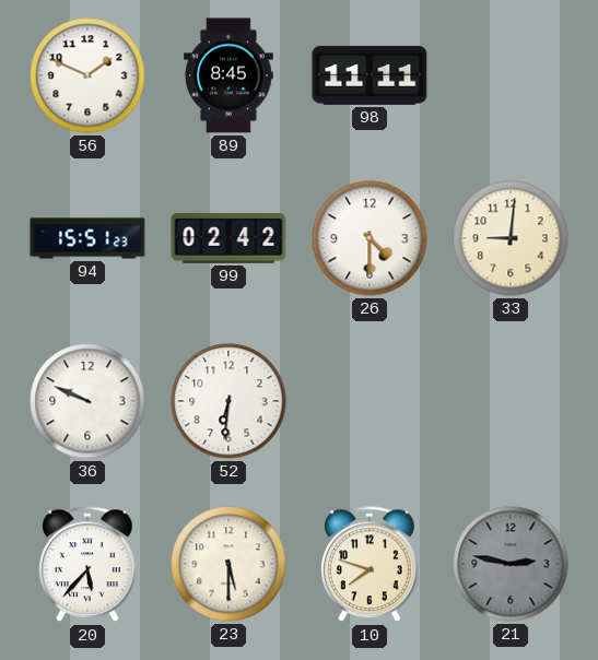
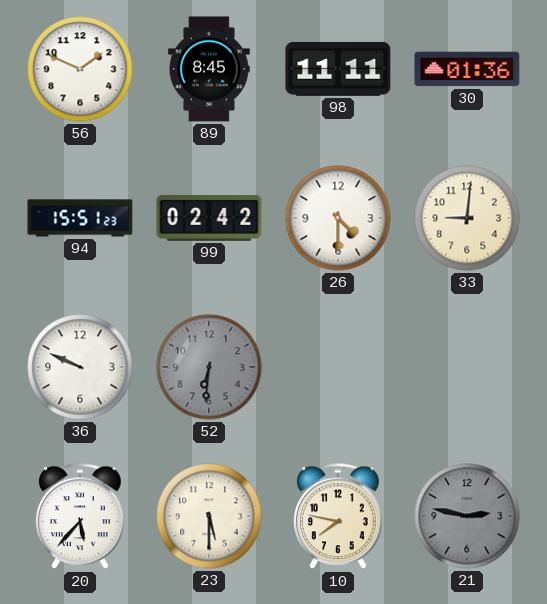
30: none -> 01:36
52 dial: white -> grey
10: 7:48 -> 7:47
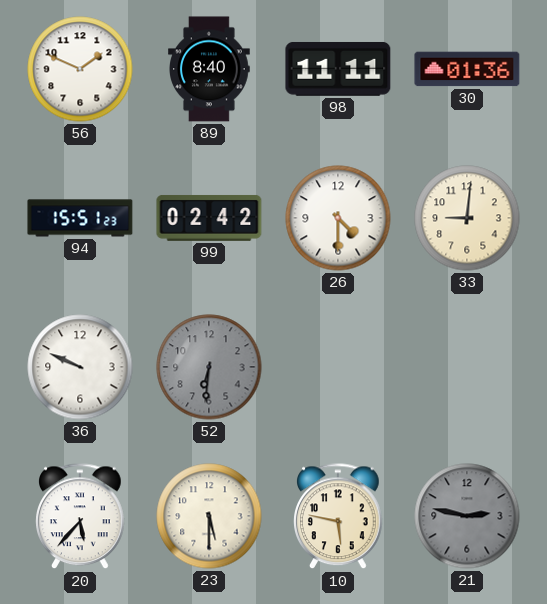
89: 8:45 -> 8:40
10: 7:47 -> 5:47
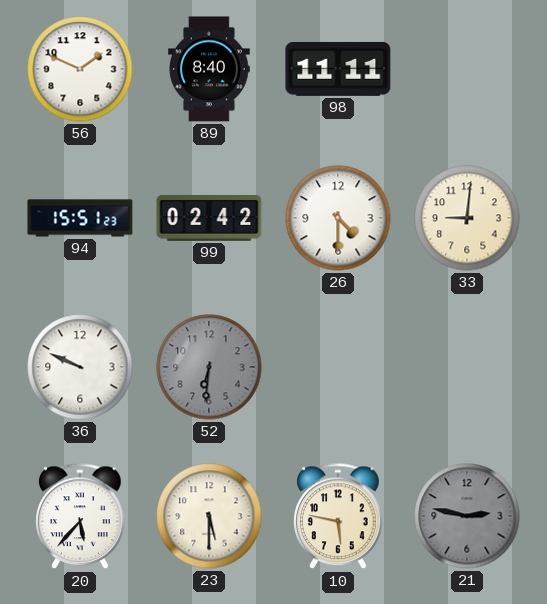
30: 01:36 -> none
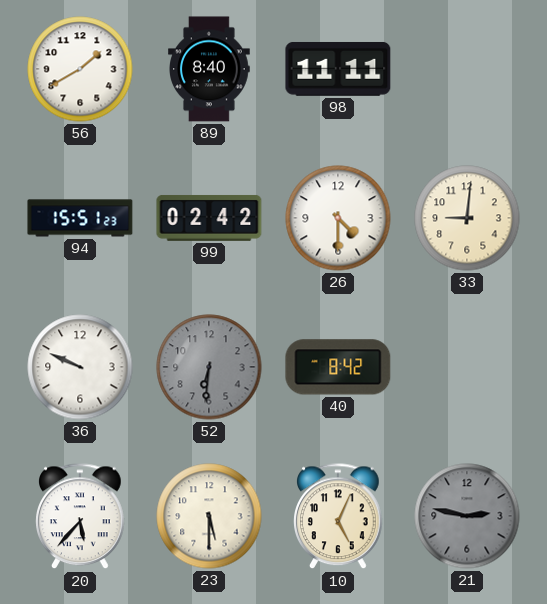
56: 1:49 -> 1:40
40: none -> 8:42
10: 5:47 -> 5:04
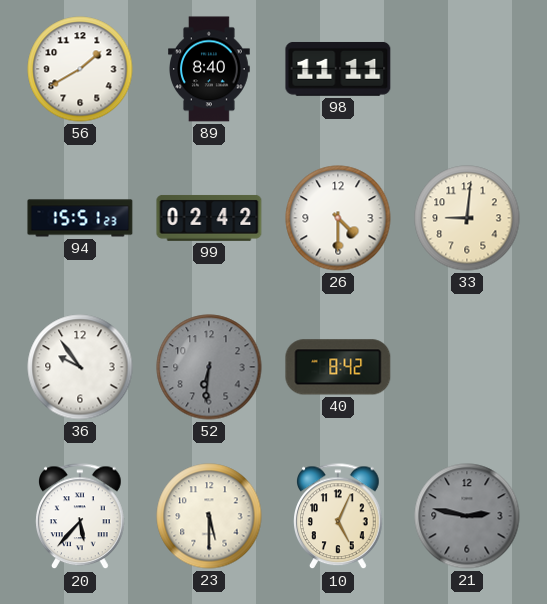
36: 9:49 -> 9:54
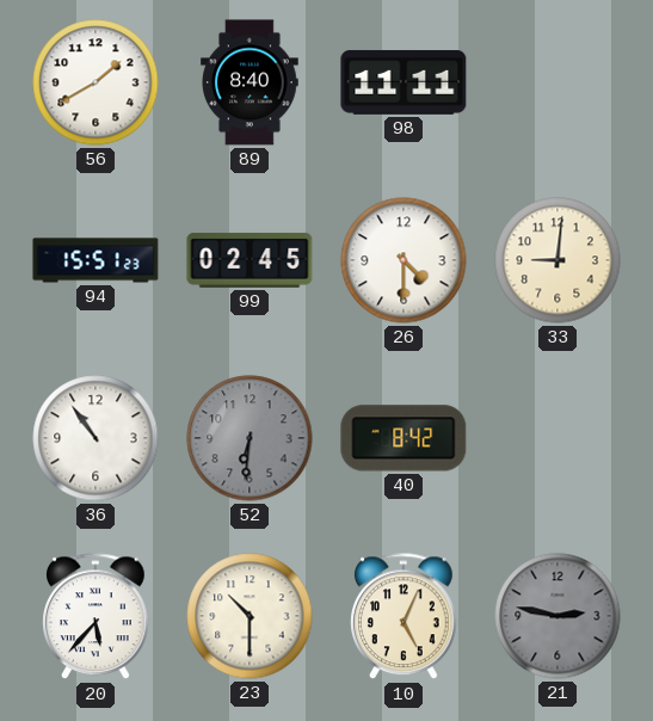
99: 02:42 -> 02:45
36: 9:54 -> 10:54
23: 5:30 -> 10:30
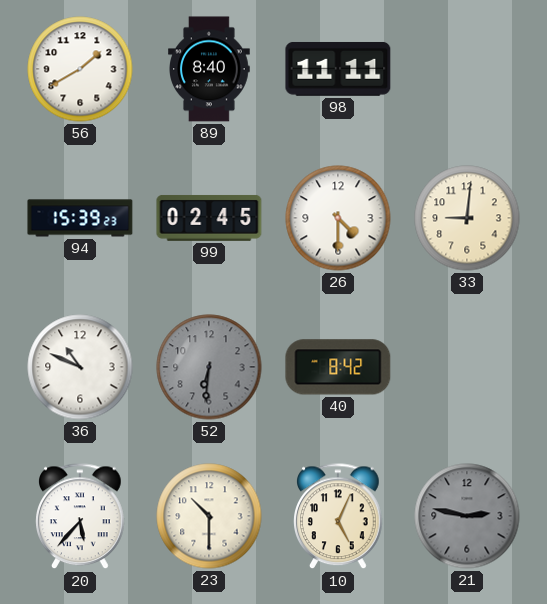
94: 15:51 -> 15:39
36: 10:54 -> 10:49
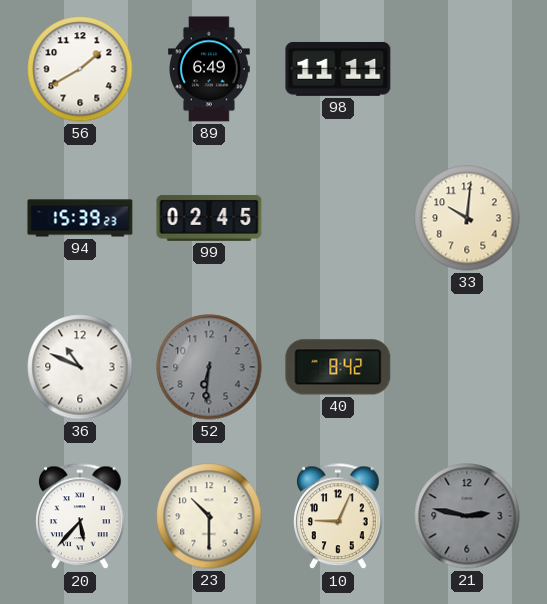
89: 8:40 -> 6:49
26: 4:30 -> none
33: 9:01 -> 10:01
10: 5:04 -> 9:04
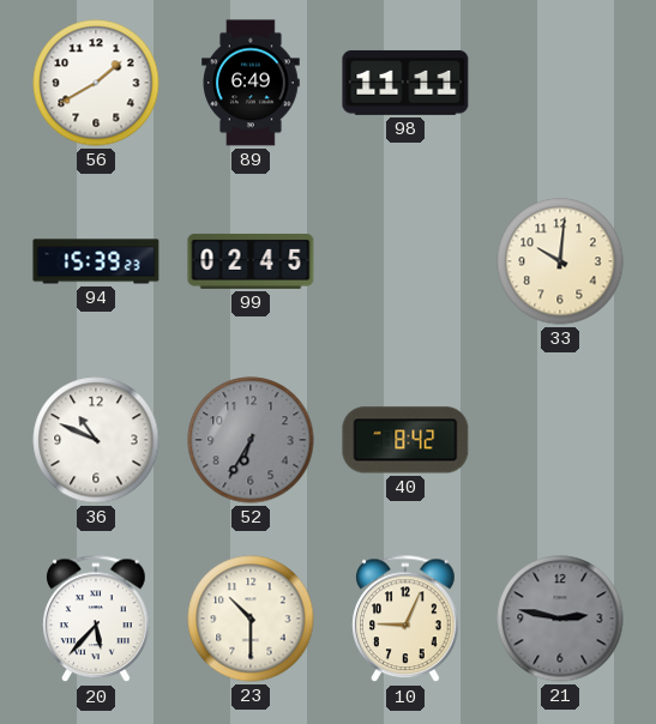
52: 6:31 -> 6:35
